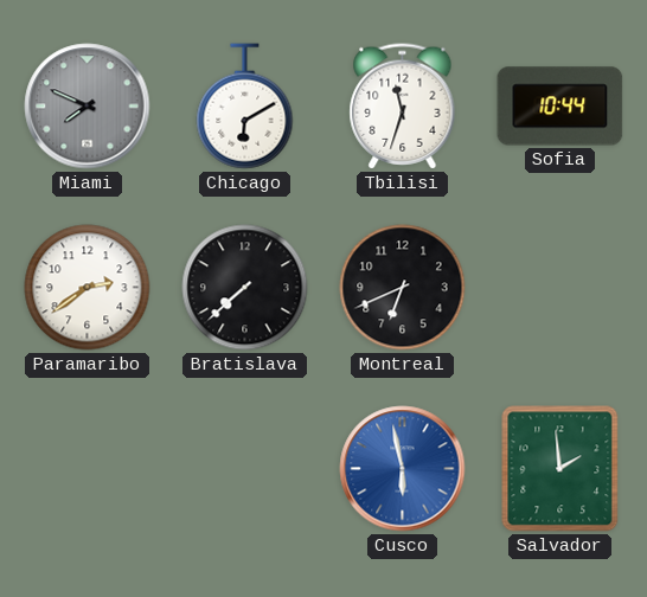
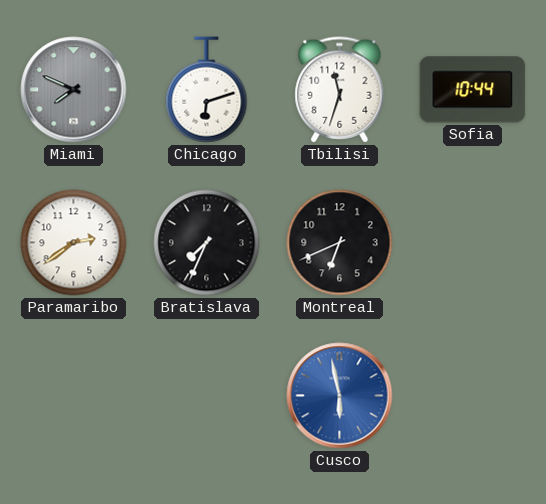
Chicago: 6:10 -> 6:12
Bratislava: 7:38 -> 7:34
Salvador: 1:59 -> none
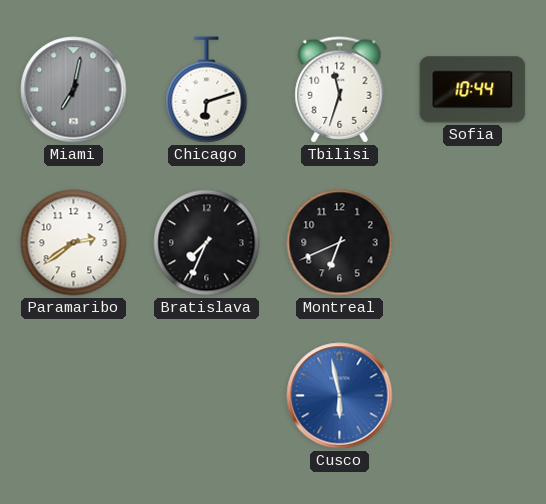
Miami: 7:49 -> 7:02
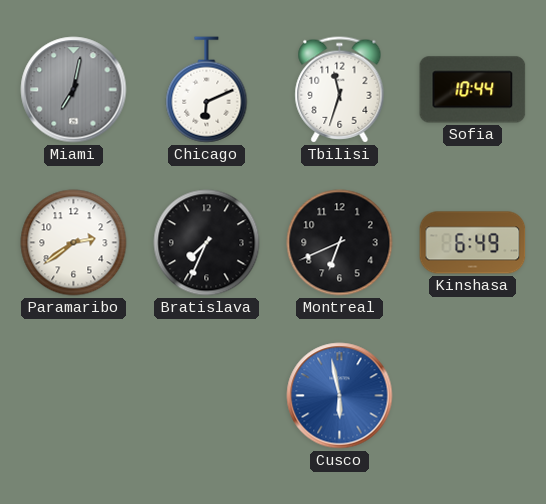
Chicago: 6:12 -> 6:11
Kinshasa: none -> 6:49
